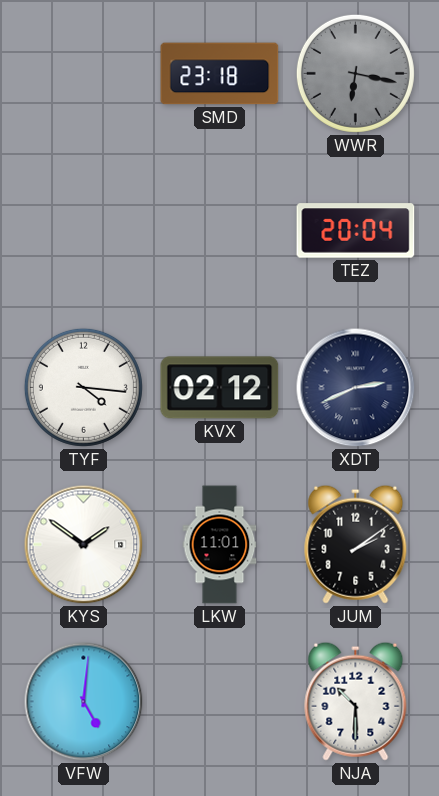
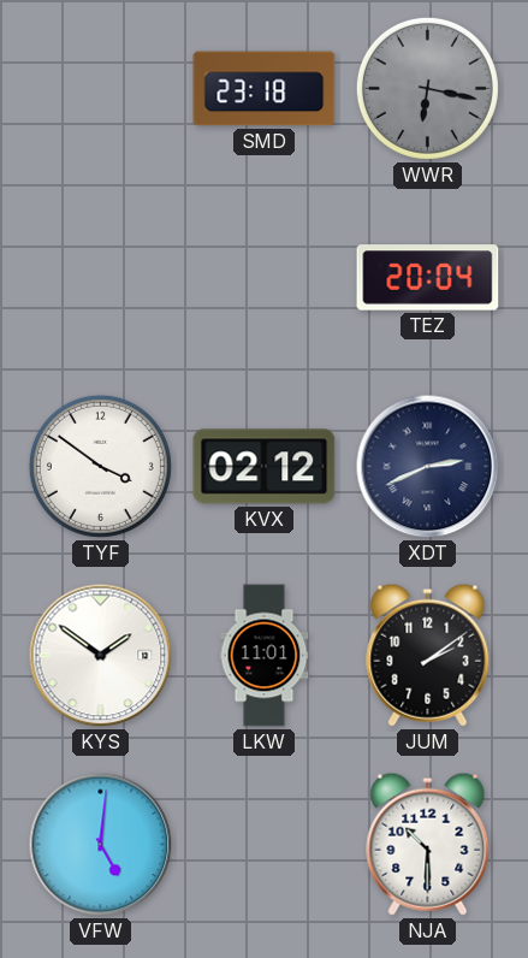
TYF: 4:16 -> 3:51
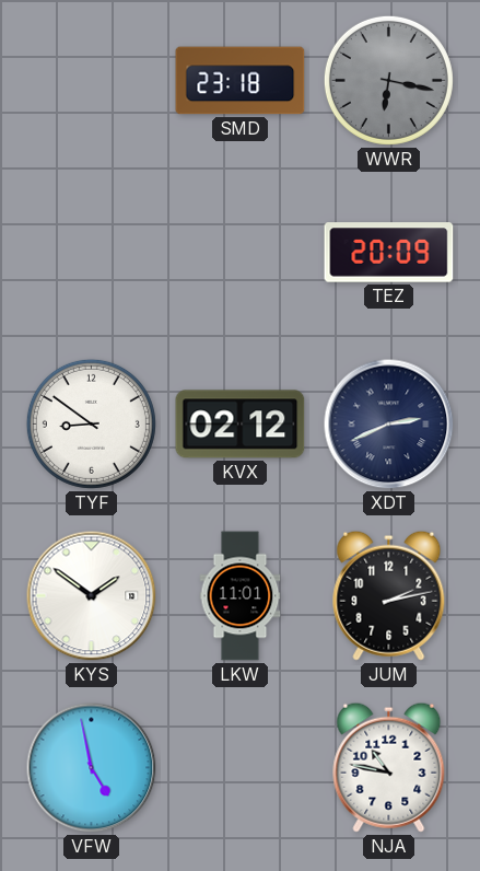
TEZ: 20:04 -> 20:09
TYF: 3:51 -> 8:51
JUM: 2:09 -> 2:13
VFW: 5:01 -> 4:58
NJA: 10:30 -> 10:47
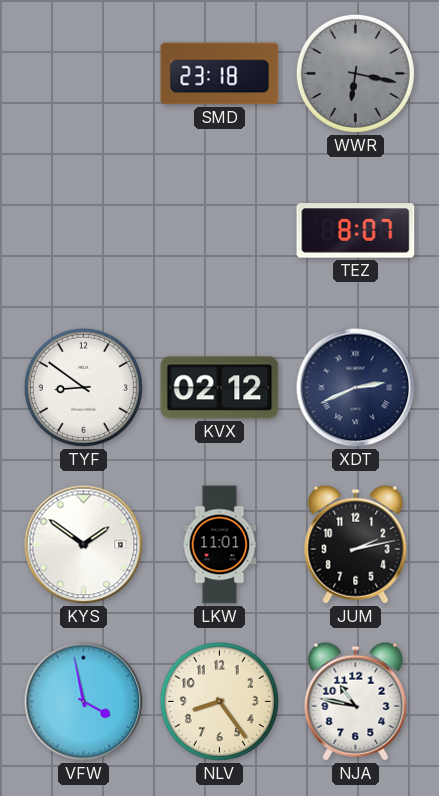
TEZ: 20:09 -> 8:07
VFW: 4:58 -> 3:58
NLV: none -> 8:24
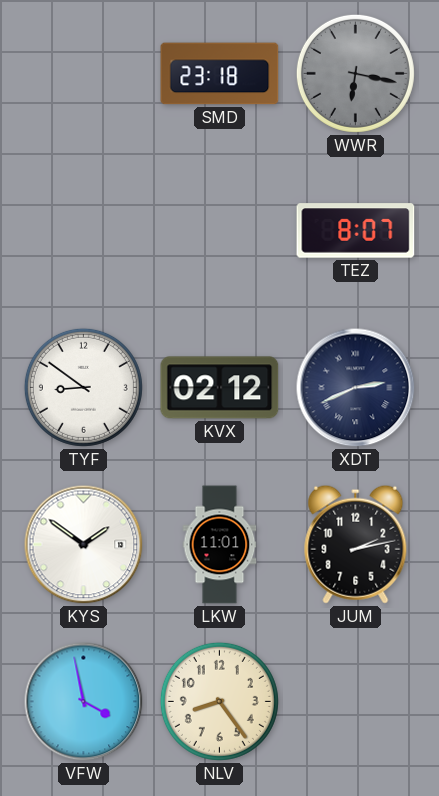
NJA: 10:47 -> none
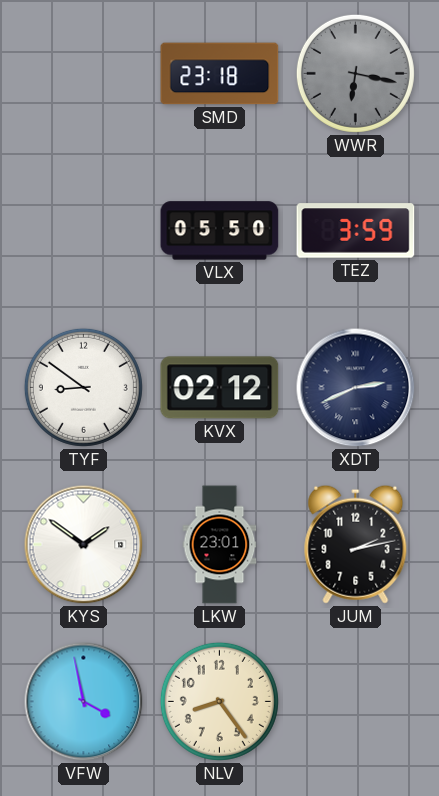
VLX: none -> 05:50
TEZ: 8:07 -> 3:59
LKW: 11:01 -> 23:01
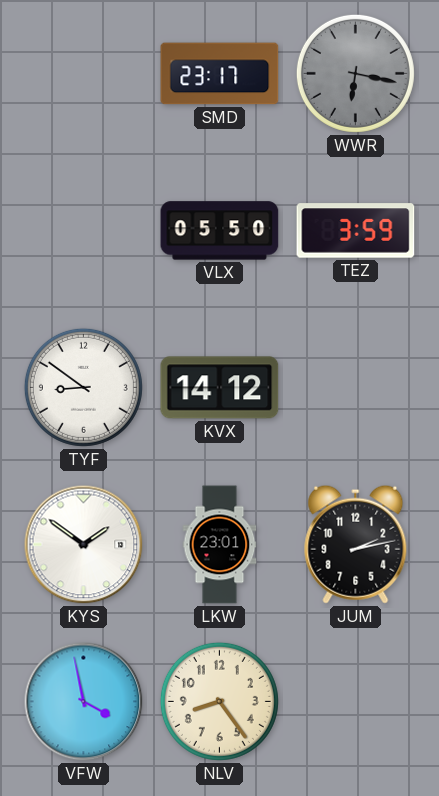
SMD: 23:18 -> 23:17
KVX: 02:12 -> 14:12
XDT: 2:41 -> none
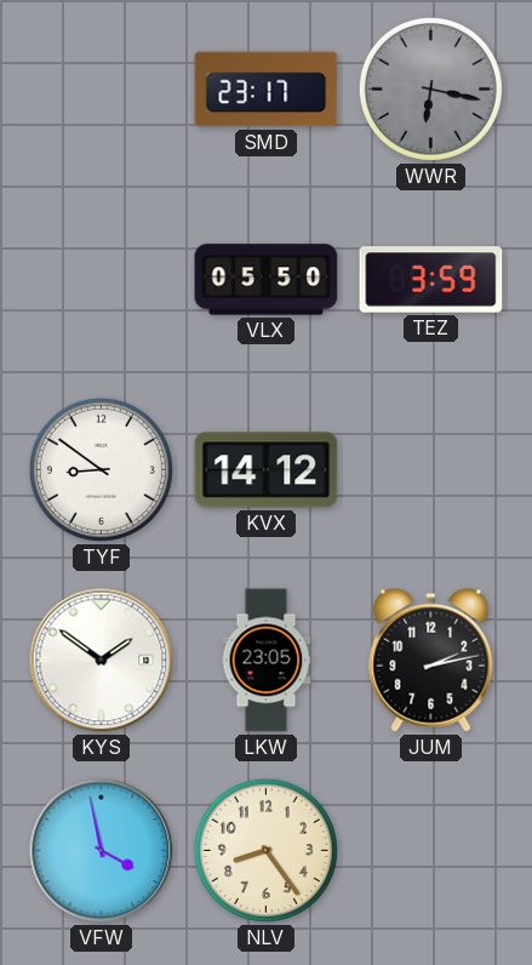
LKW: 23:01 -> 23:05
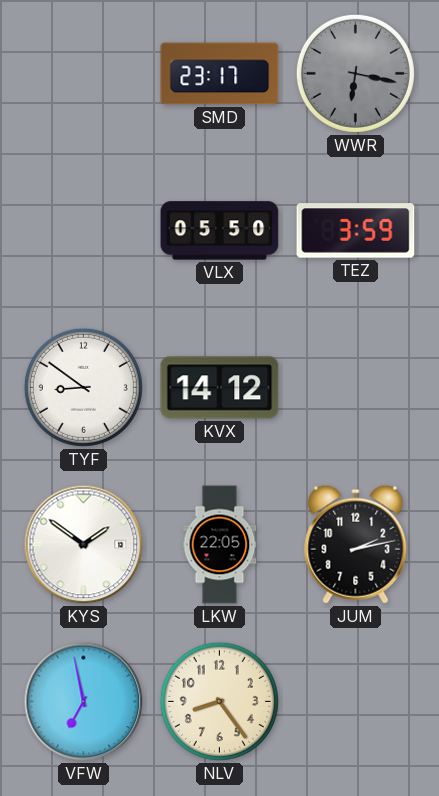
LKW: 23:05 -> 22:05
VFW: 3:58 -> 6:58
